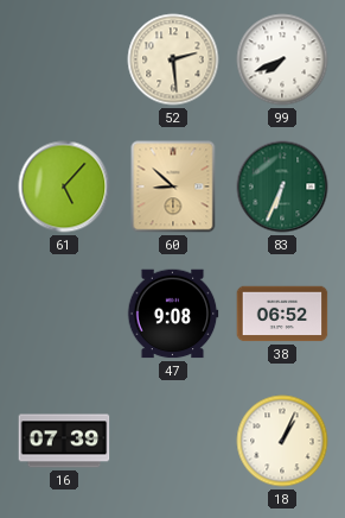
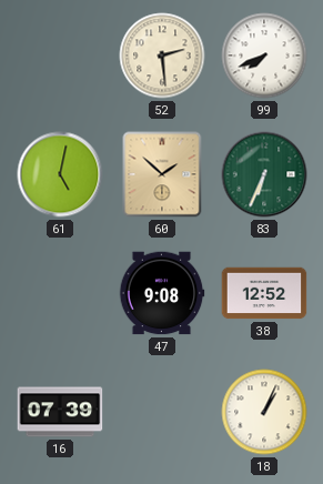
61: 5:07 -> 5:02
60: 8:52 -> 1:52
38: 06:52 -> 12:52
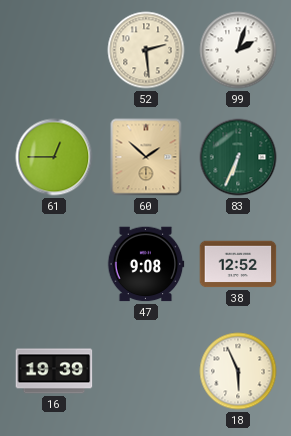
99: 7:41 -> 2:03
61: 5:02 -> 12:45
16: 07:39 -> 19:39
18: 1:04 -> 5:56
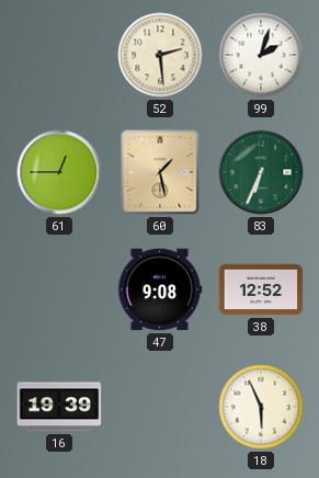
60: 1:52 -> 1:28
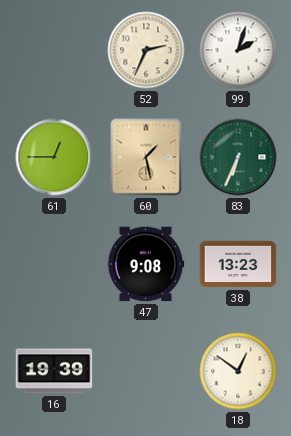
52: 2:29 -> 2:34
38: 12:52 -> 13:23
18: 5:56 -> 12:51
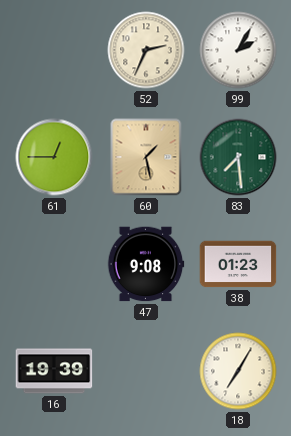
99: 2:03 -> 2:05
83: 6:34 -> 7:29
38: 13:23 -> 01:23
18: 12:51 -> 7:05
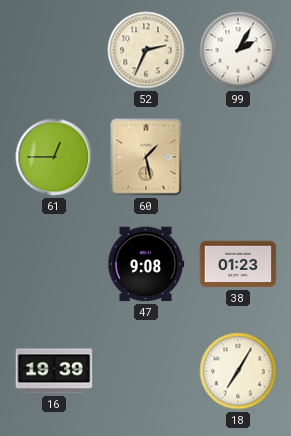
83: 7:29 -> none
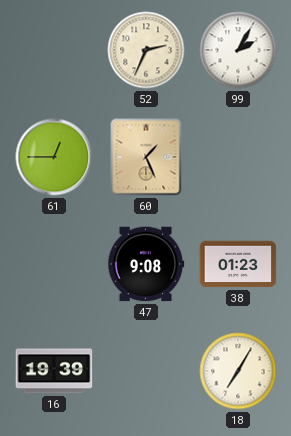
60: 1:28 -> 1:26
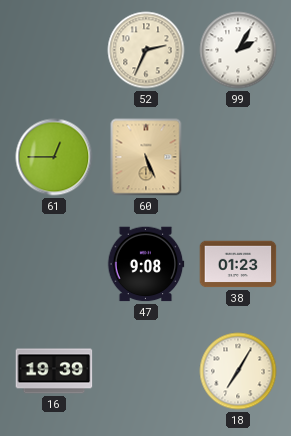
60: 1:26 -> 5:26
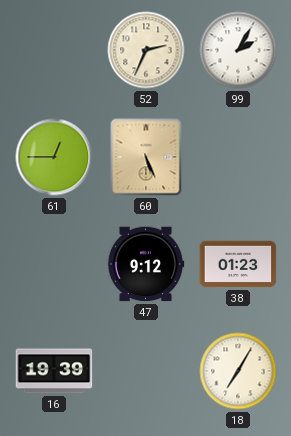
47: 9:08 -> 9:12
